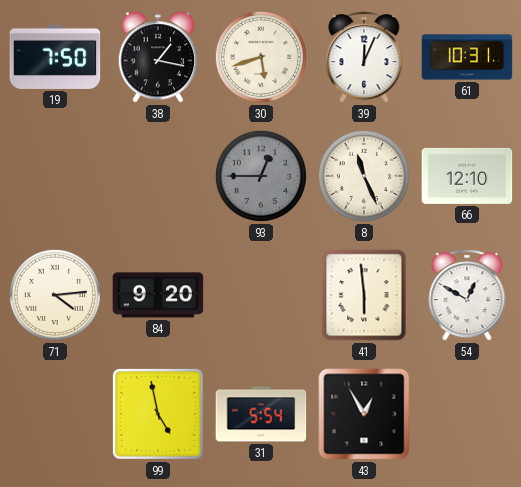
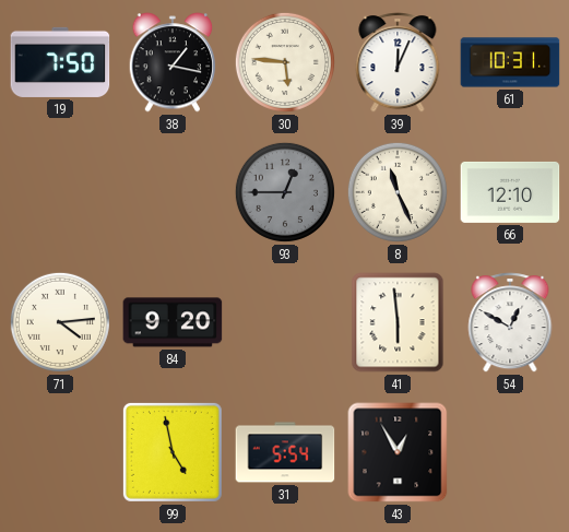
30: 5:42 -> 5:46
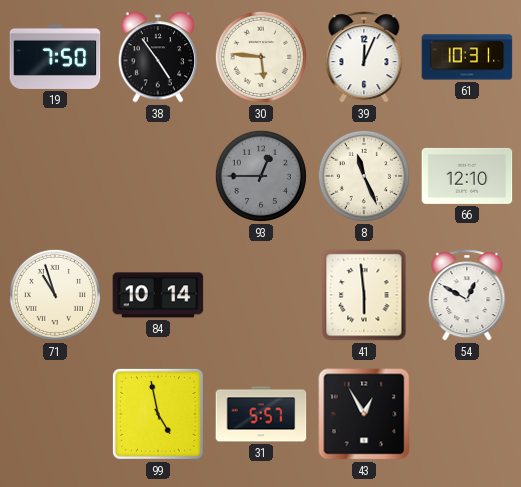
38: 1:17 -> 4:54
71: 4:14 -> 10:57
84: 9:20 -> 10:14
31: 5:54 -> 5:57
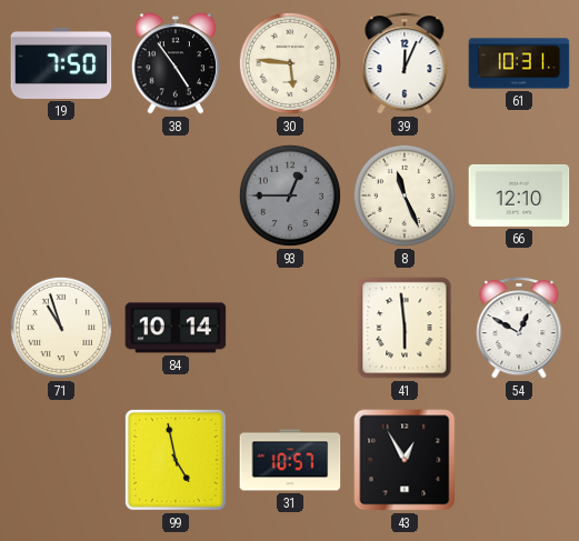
31: 5:57 -> 10:57
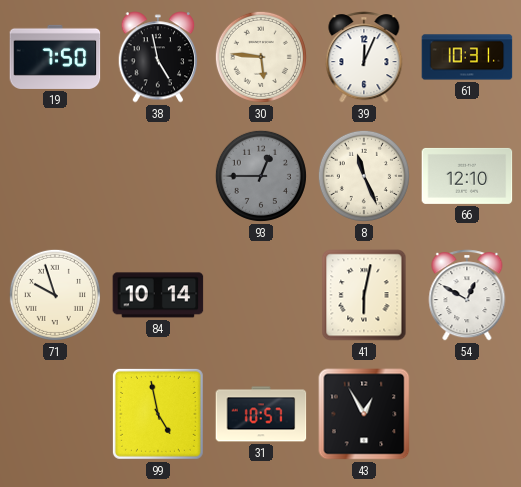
38: 4:54 -> 4:58
71: 10:57 -> 9:57
41: 5:59 -> 6:02
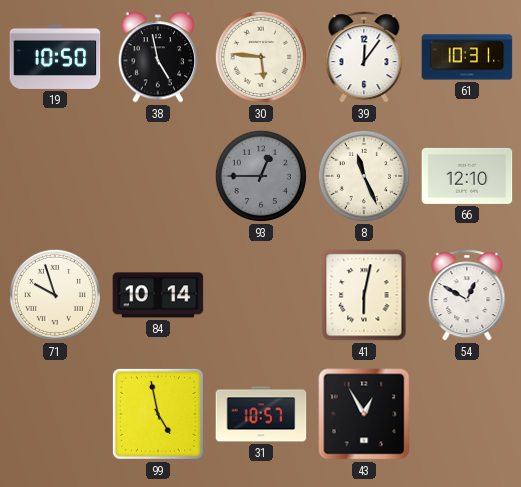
19: 7:50 -> 10:50
39: 12:04 -> 12:06
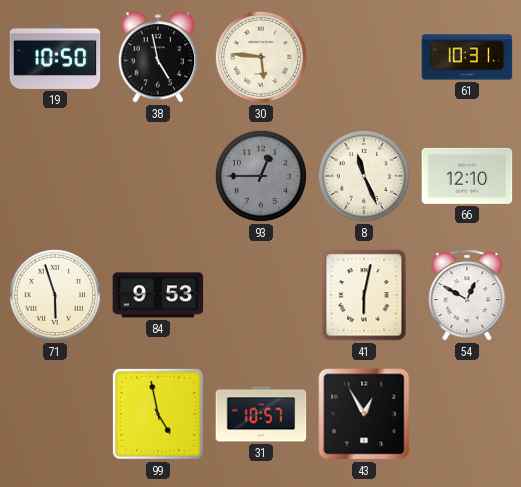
39: 12:06 -> none
71: 9:57 -> 5:57
84: 10:14 -> 9:53
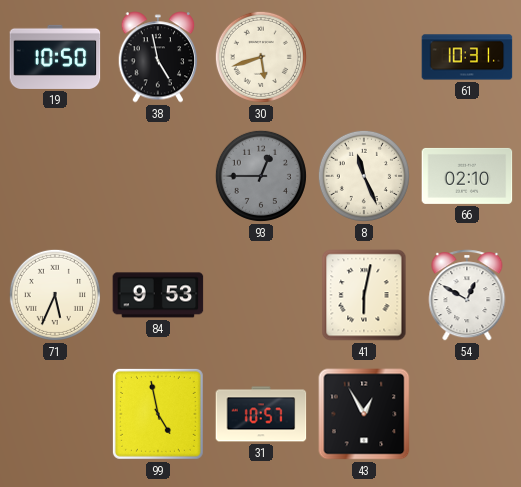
30: 5:46 -> 5:42
66: 12:10 -> 02:10
71: 5:57 -> 5:34
